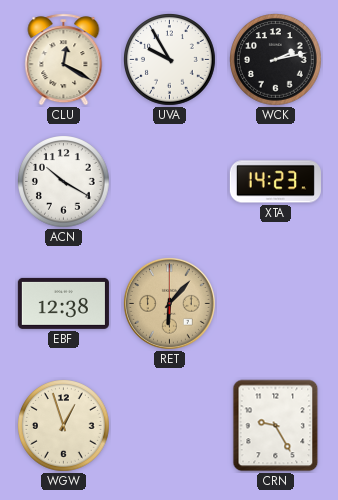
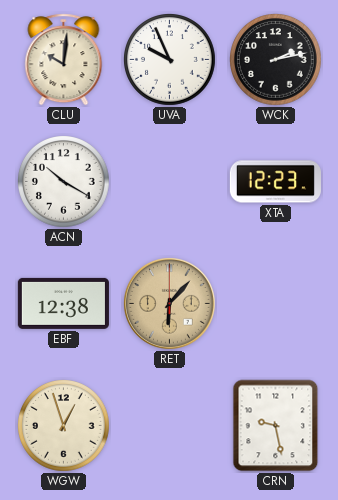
CLU: 12:20 -> 10:01
UVA: 9:55 -> 9:56
XTA: 14:23 -> 12:23
CRN: 9:25 -> 9:28
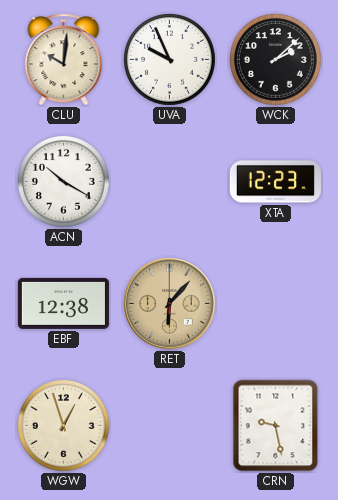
WCK: 2:13 -> 2:08
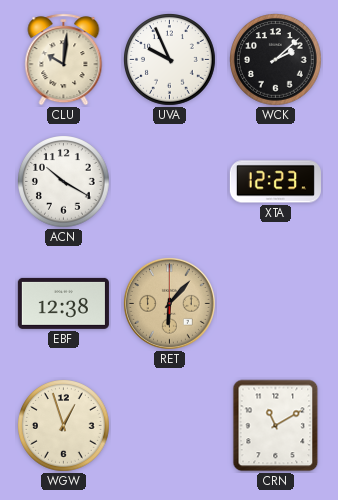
CRN: 9:28 -> 11:10
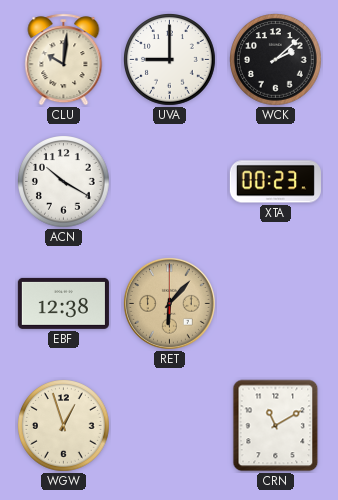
UVA: 9:56 -> 9:00
XTA: 12:23 -> 00:23
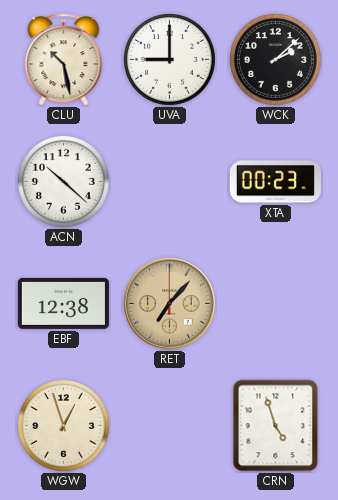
CLU: 10:01 -> 10:28
ACN: 10:20 -> 10:22
RET: 6:07 -> 7:07
CRN: 11:10 -> 4:57
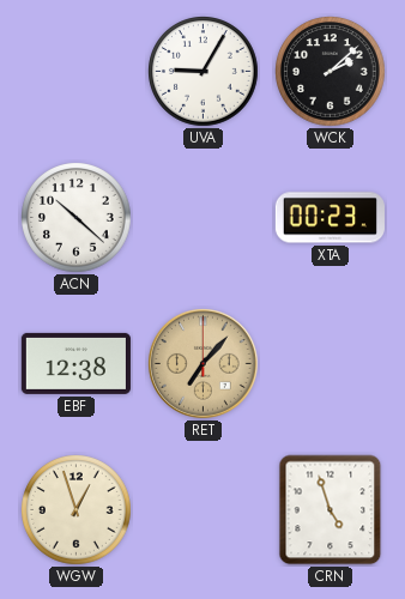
CLU: 10:28 -> none
UVA: 9:00 -> 9:05
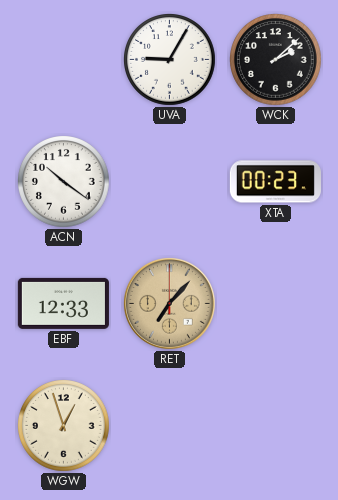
ACN: 10:22 -> 10:21
EBF: 12:38 -> 12:33
CRN: 4:57 -> none
